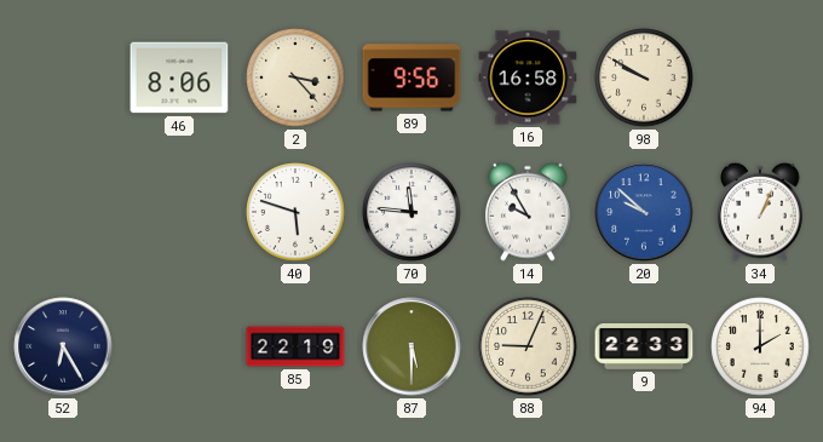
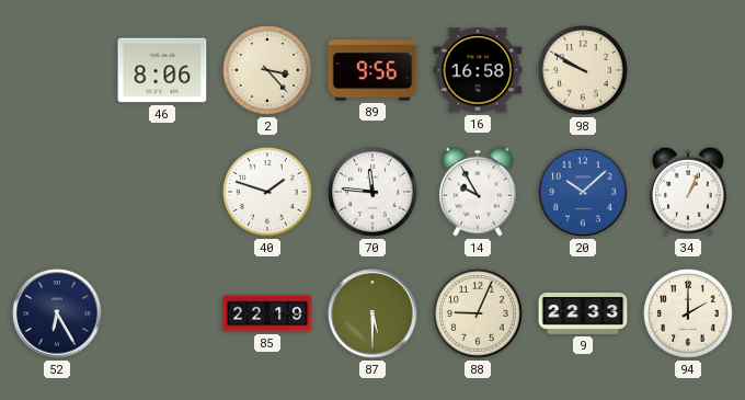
40: 5:48 -> 1:48
20: 9:52 -> 10:08
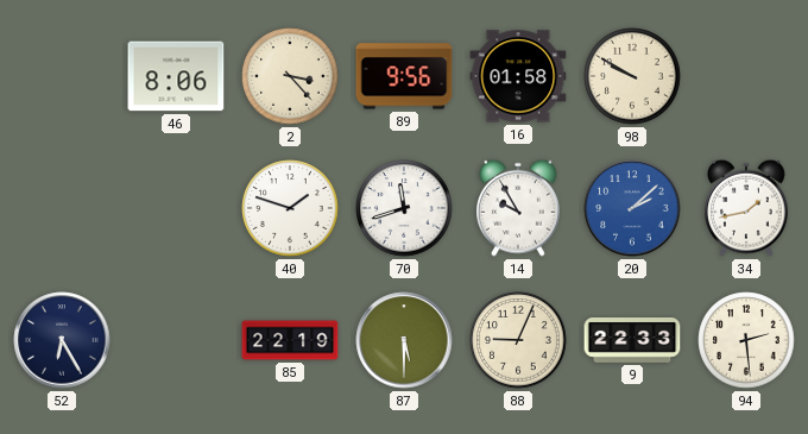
16: 16:58 -> 01:58
70: 11:46 -> 11:42
20: 10:08 -> 2:08
34: 1:04 -> 1:43
94: 2:00 -> 2:29
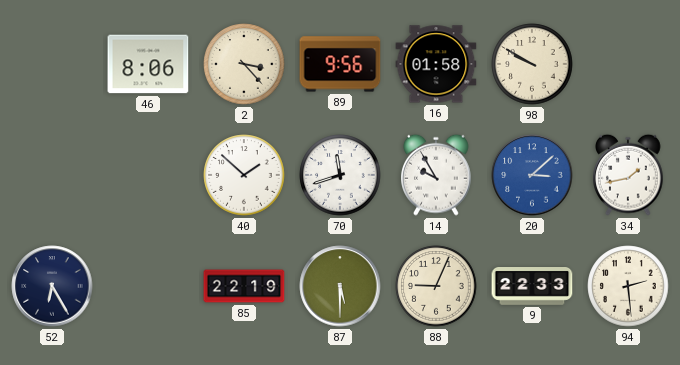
40: 1:48 -> 1:52
20: 2:08 -> 3:08
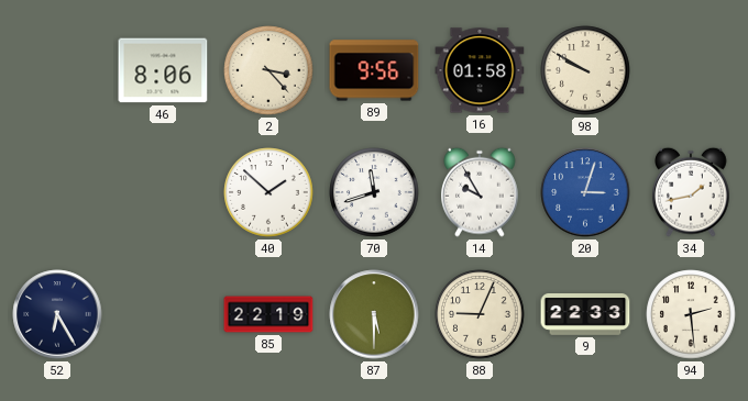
20: 3:08 -> 3:03
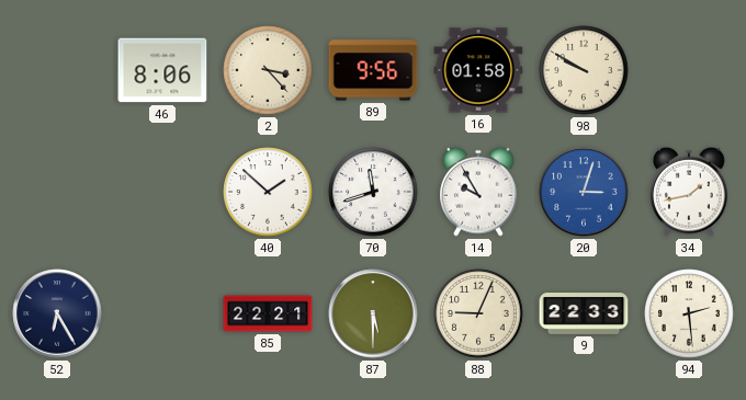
85: 22:19 -> 22:21
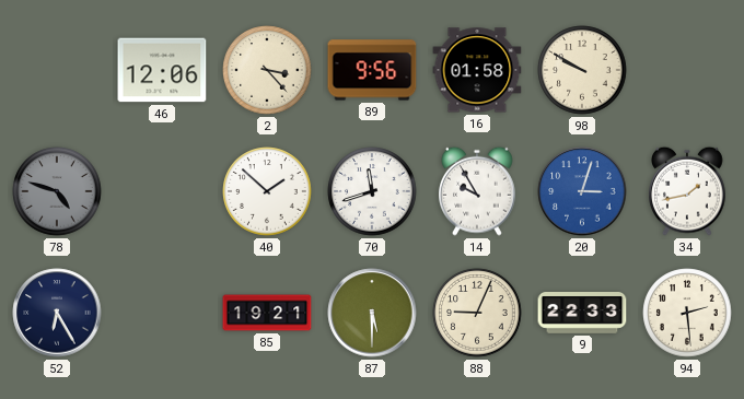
46: 8:06 -> 12:06
78: none -> 4:48
85: 22:21 -> 19:21
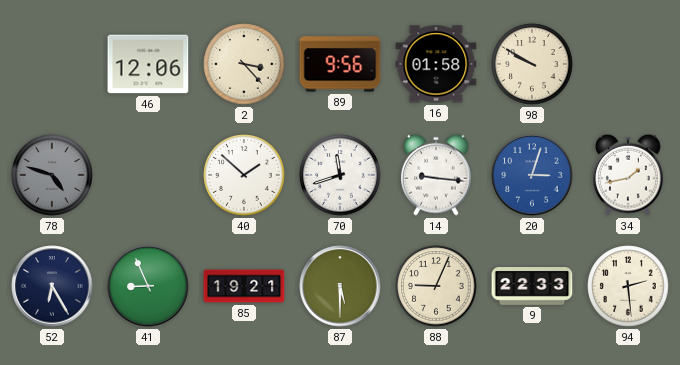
14: 9:55 -> 9:16
41: none -> 8:56
